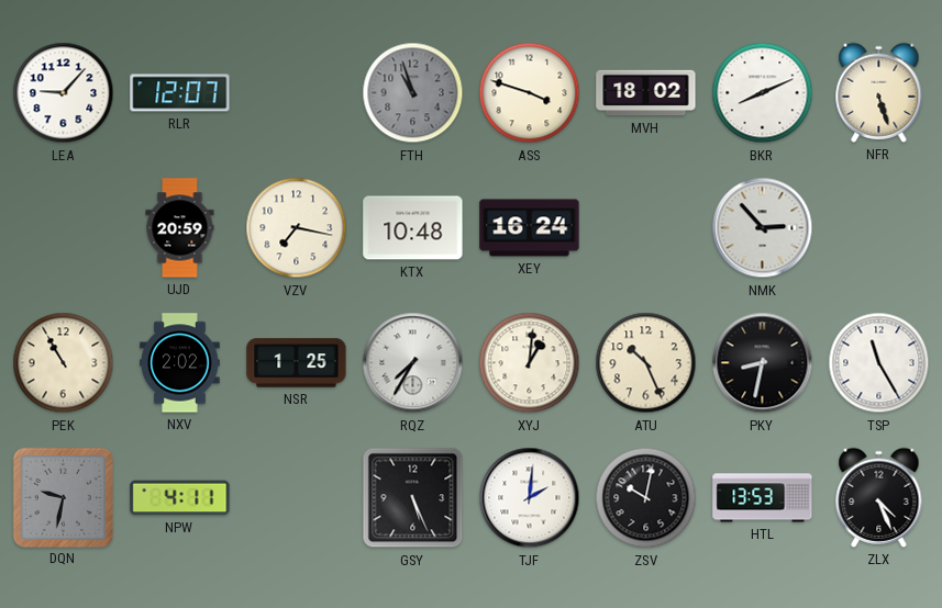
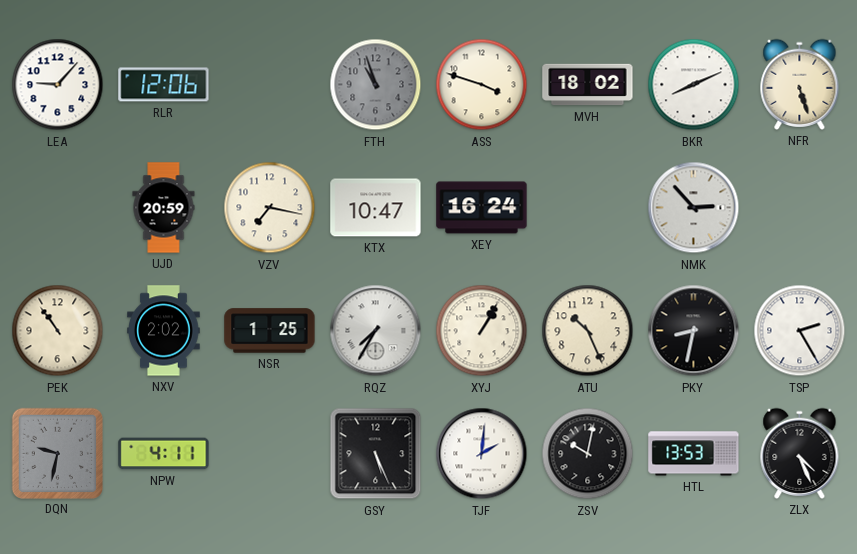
RLR: 12:07 -> 12:06
KTX: 10:48 -> 10:47
PEK: 10:55 -> 10:54
XYJ: 1:01 -> 1:05
TSP: 11:25 -> 2:25
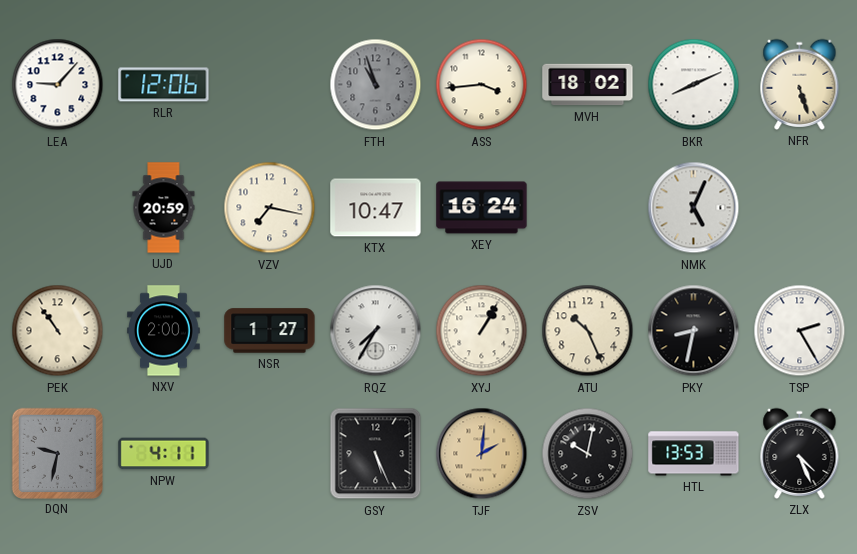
ASS: 3:48 -> 3:44
NMK: 2:53 -> 5:04
NXV: 2:02 -> 2:00
NSR: 1:25 -> 1:27
TJF dial: white -> champagne
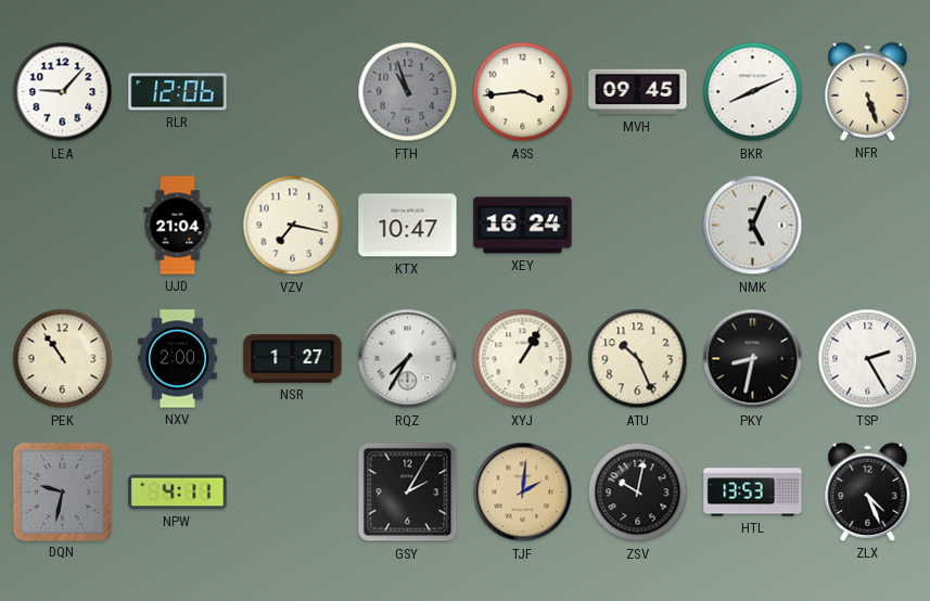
MVH: 18:02 -> 09:45
UJD: 20:59 -> 21:04
GSY: 5:26 -> 2:05
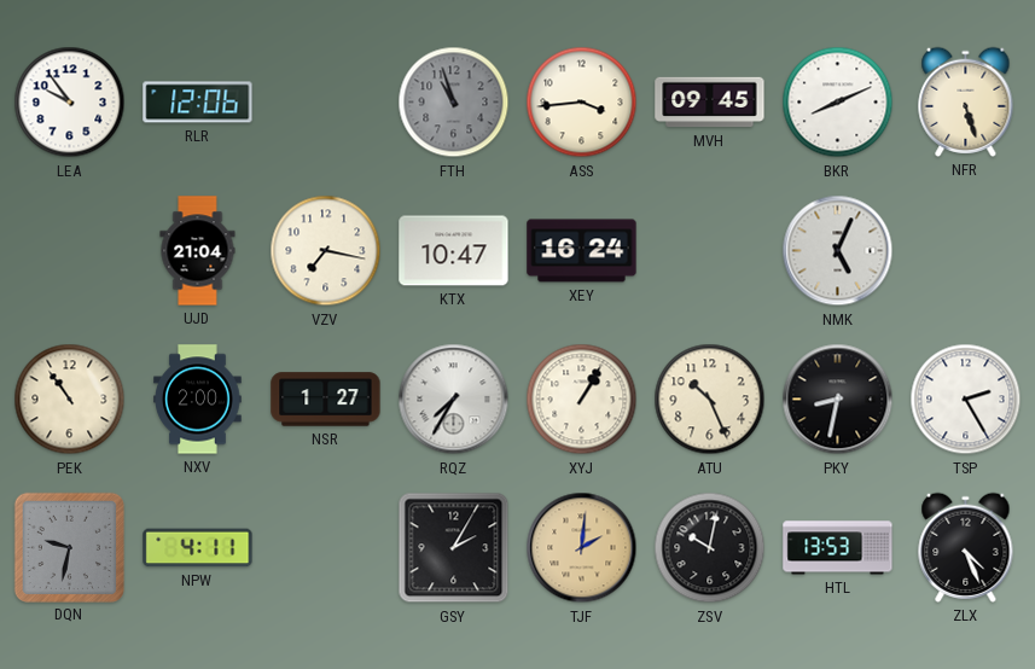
LEA: 9:07 -> 9:54
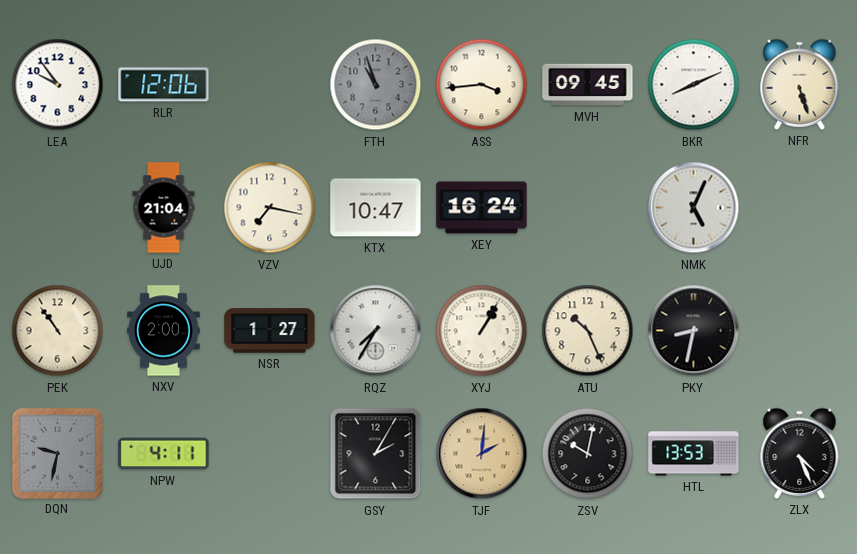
TSP: 2:25 -> none
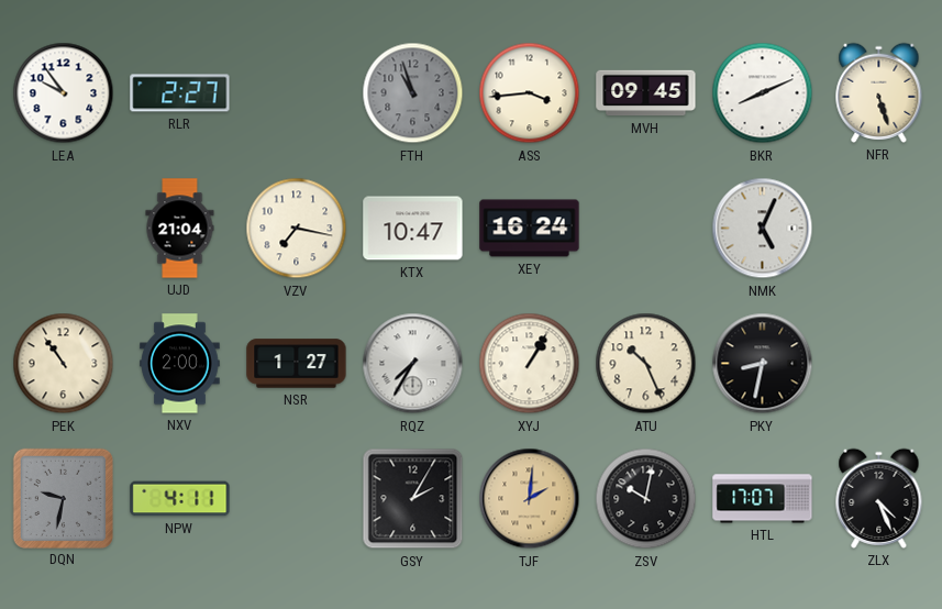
RLR: 12:06 -> 2:27
HTL: 13:53 -> 17:07
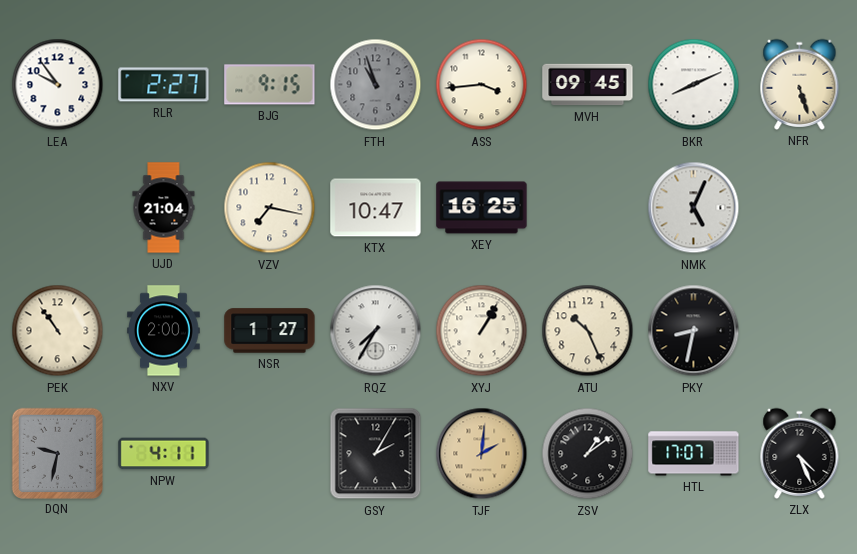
BJG: none -> 9:15
XEY: 16:24 -> 16:25
ZSV: 10:02 -> 1:09
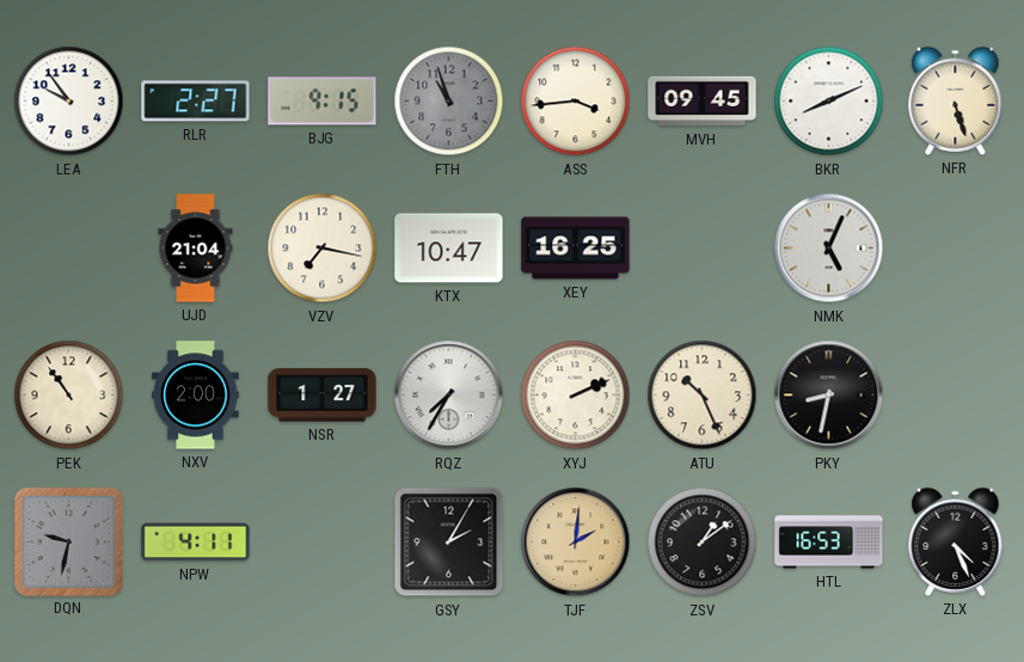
XYJ: 1:05 -> 2:11
HTL: 17:07 -> 16:53
